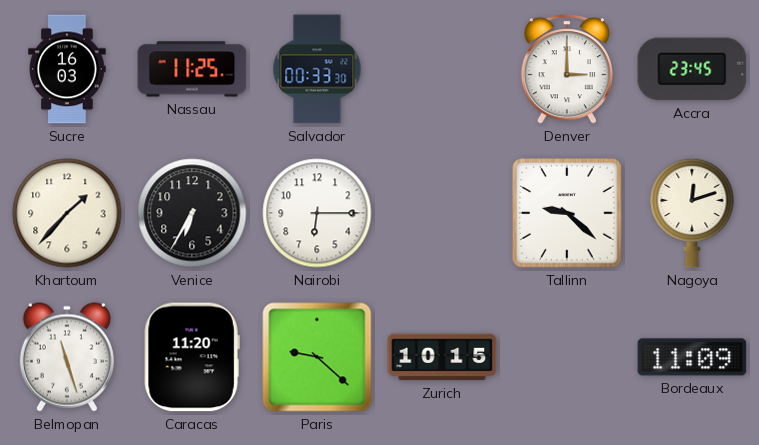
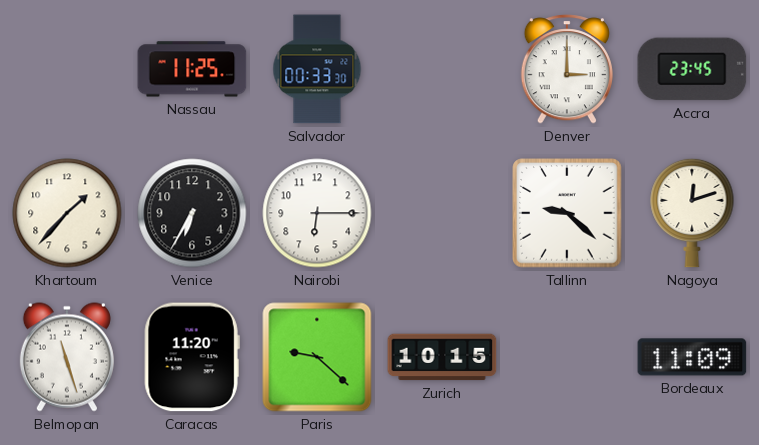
Sucre: 16:03 -> none
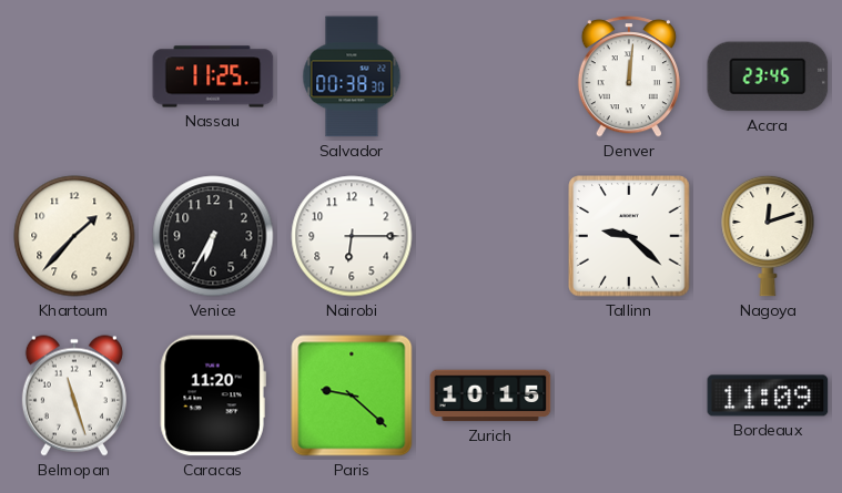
Salvador: 00:33 -> 00:38
Denver: 3:00 -> 12:01
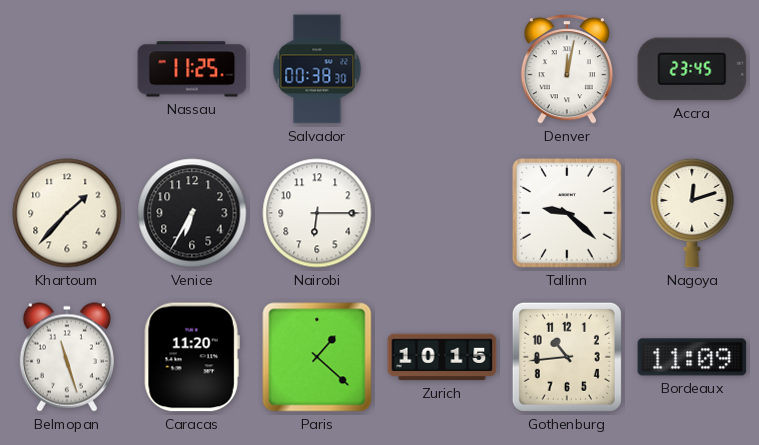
Denver: 12:01 -> 12:02
Paris: 9:22 -> 1:22
Gothenburg: none -> 10:44
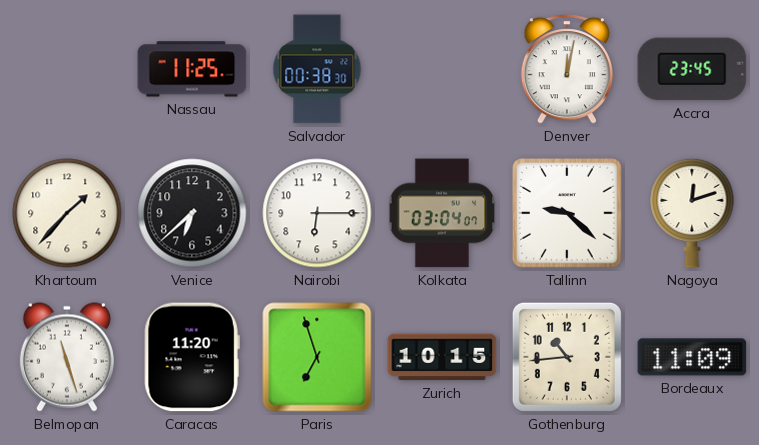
Venice: 6:35 -> 6:38
Kolkata: none -> 03:04
Paris: 1:22 -> 6:57
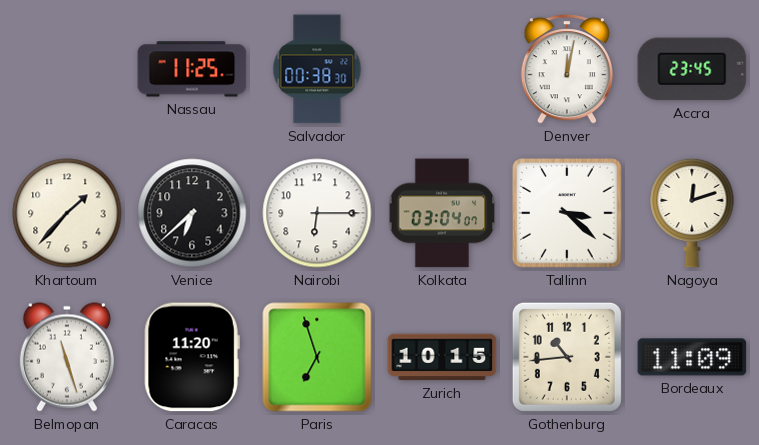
Tallinn: 9:22 -> 3:22
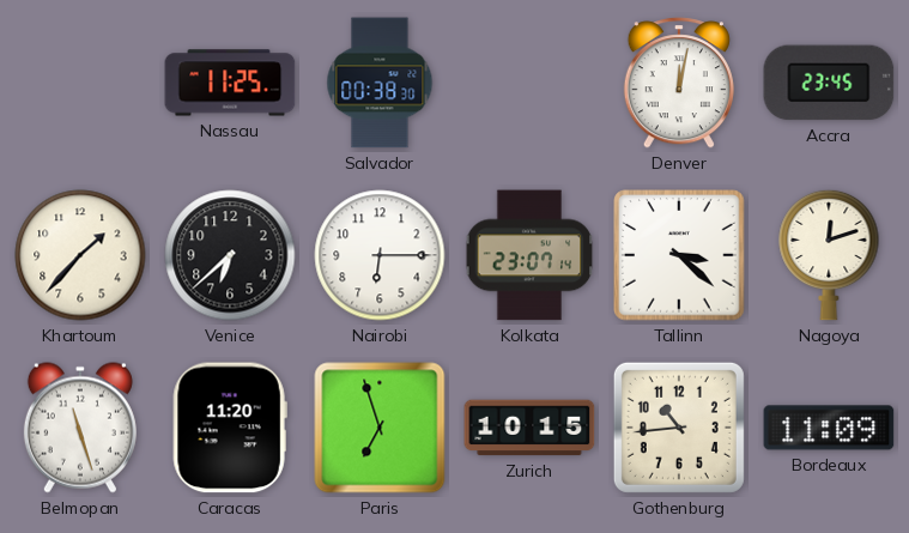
Kolkata: 03:04 -> 23:07
